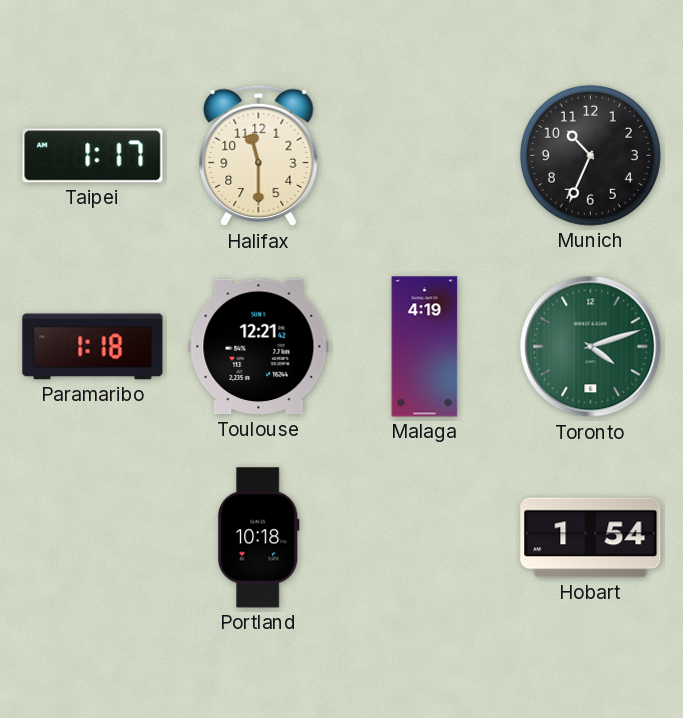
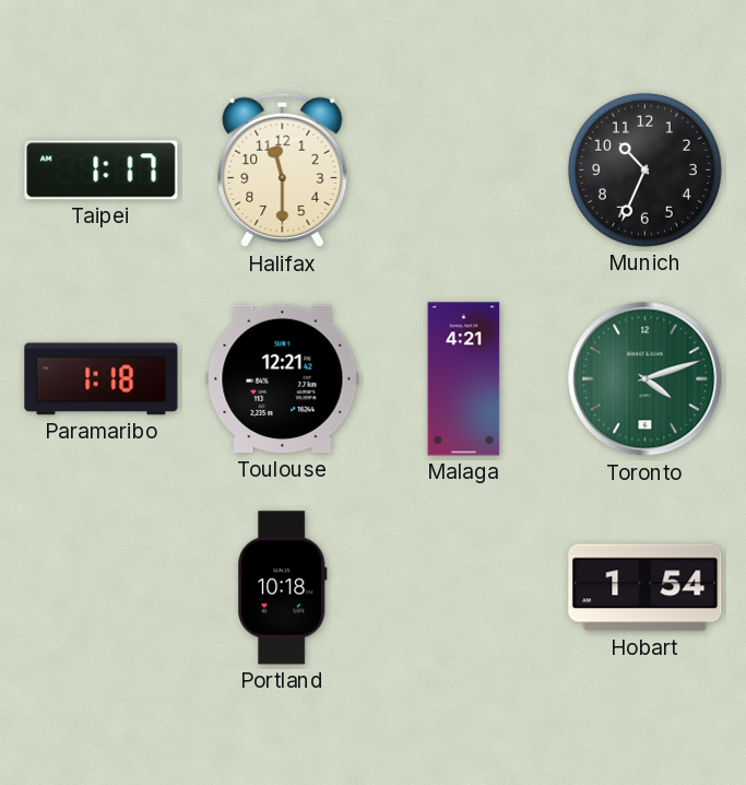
Malaga: 4:19 -> 4:21
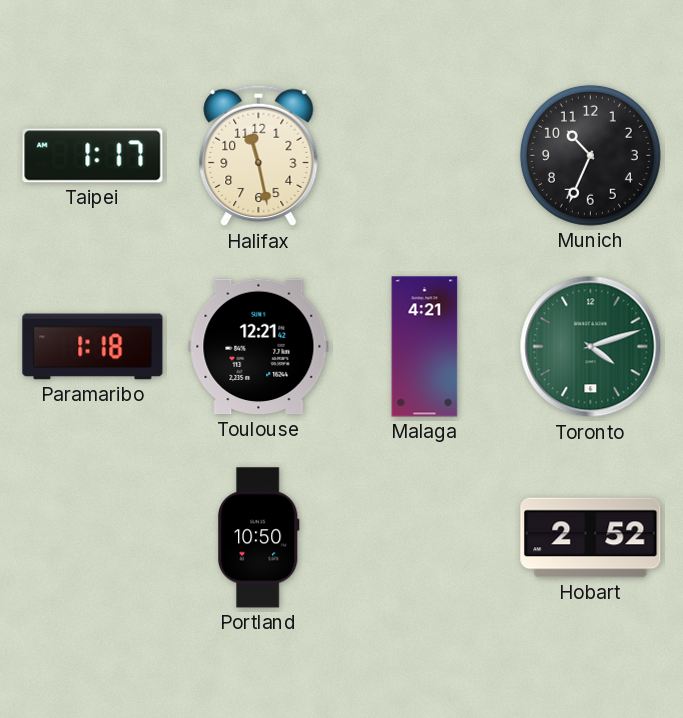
Halifax: 11:30 -> 11:28
Portland: 10:18 -> 10:50
Hobart: 1:54 -> 2:52
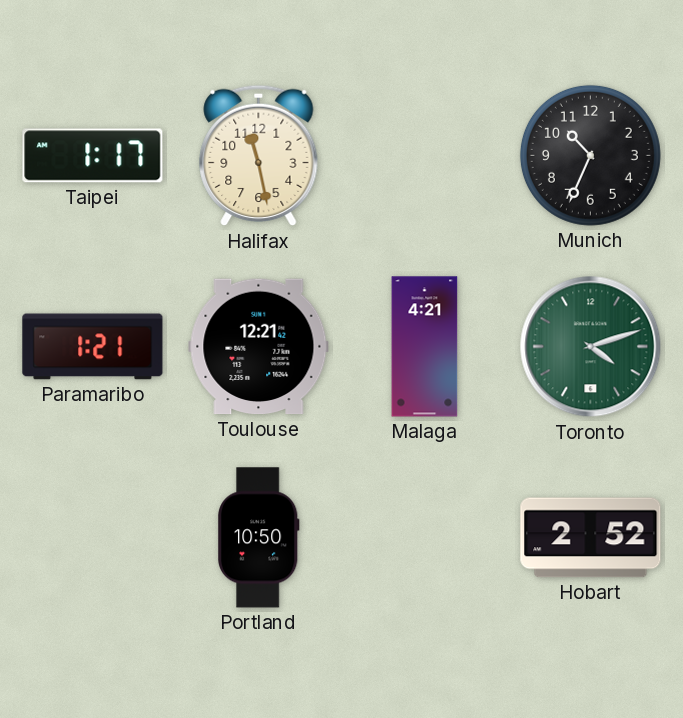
Paramaribo: 1:18 -> 1:21
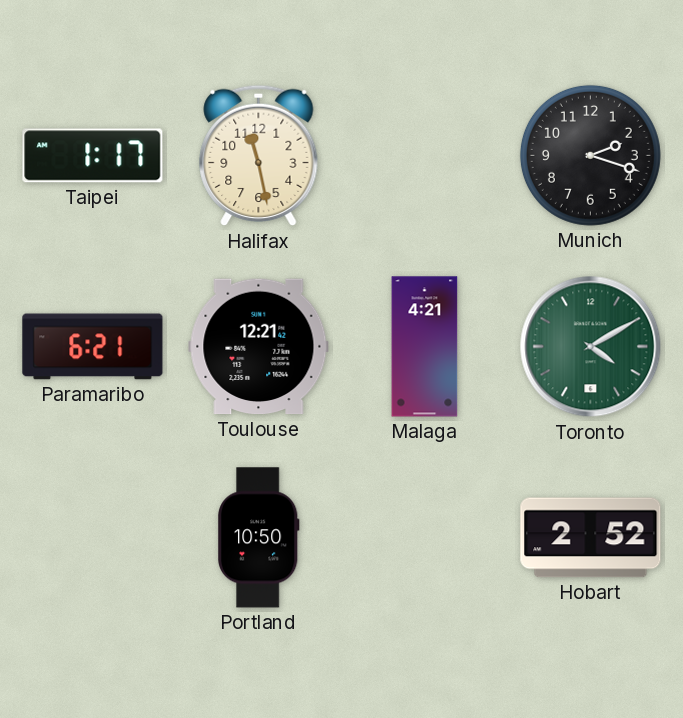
Munich: 10:34 -> 2:18
Paramaribo: 1:21 -> 6:21
Toronto: 4:12 -> 4:10
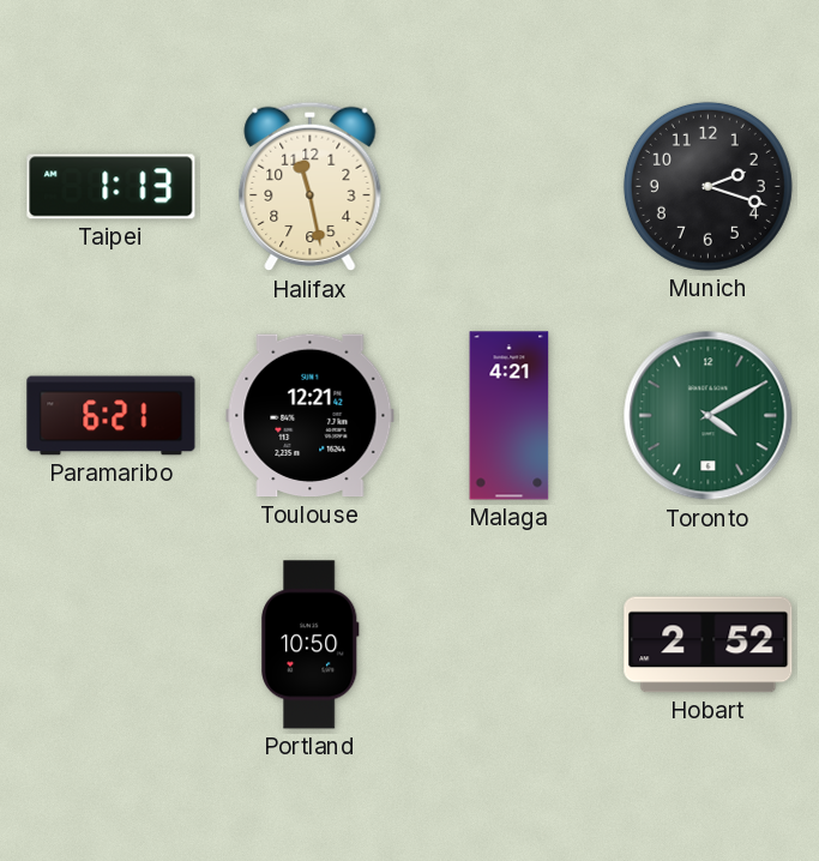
Taipei: 1:17 -> 1:13
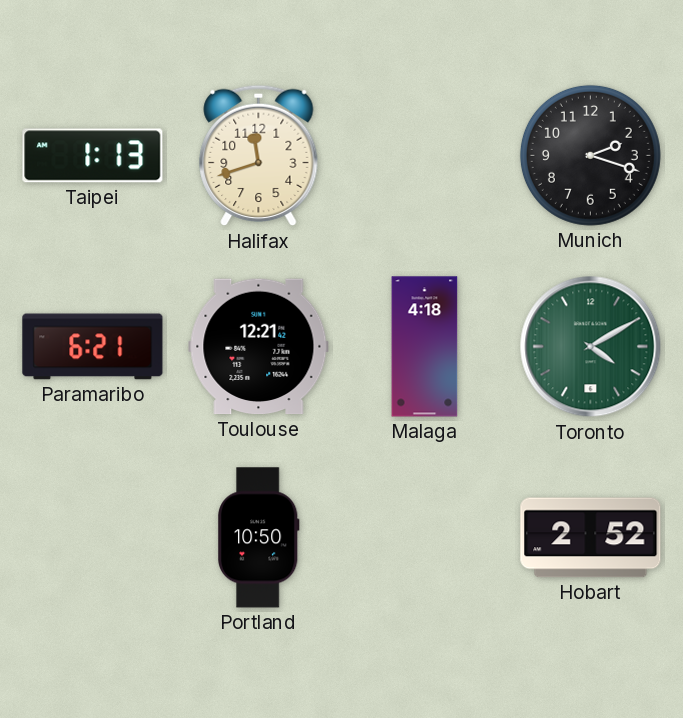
Halifax: 11:28 -> 11:42
Malaga: 4:21 -> 4:18
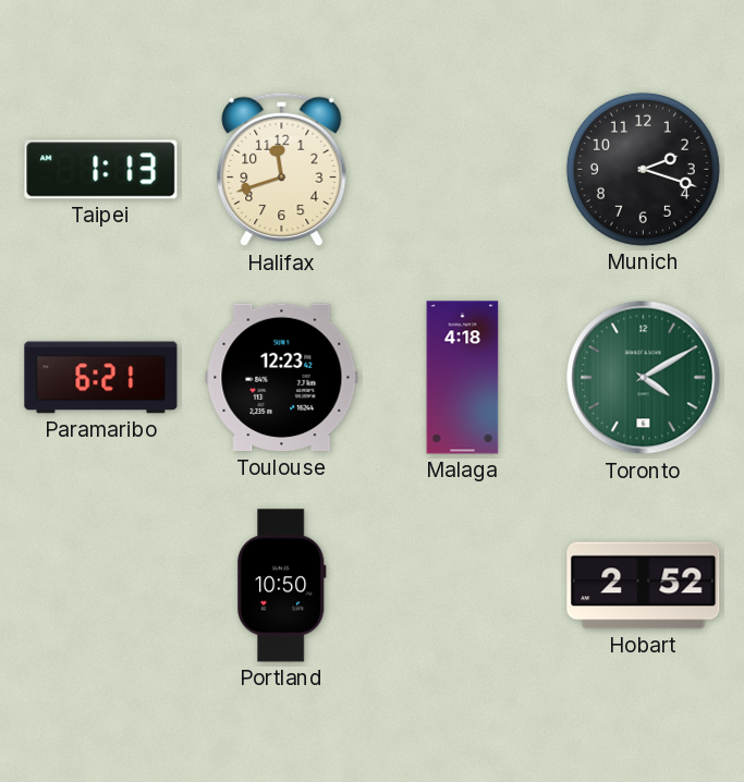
Toulouse: 12:21 -> 12:23
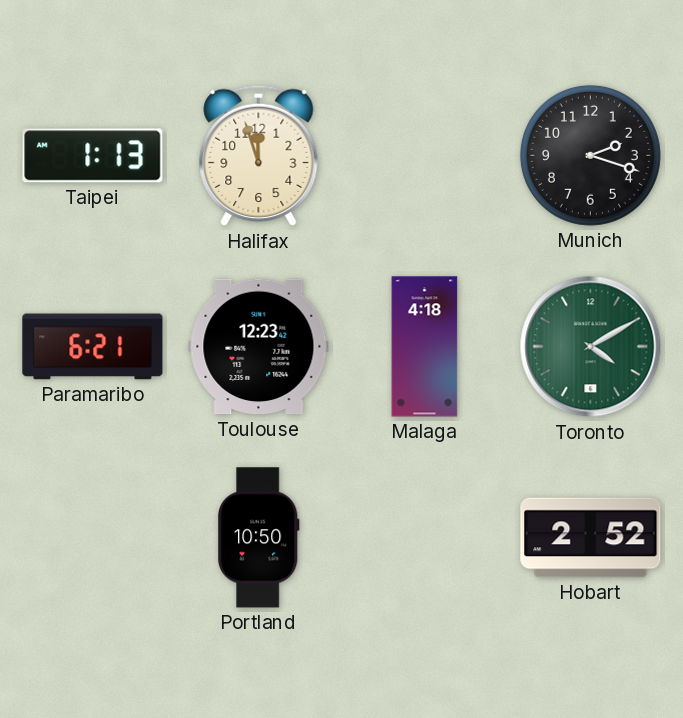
Halifax: 11:42 -> 11:57
